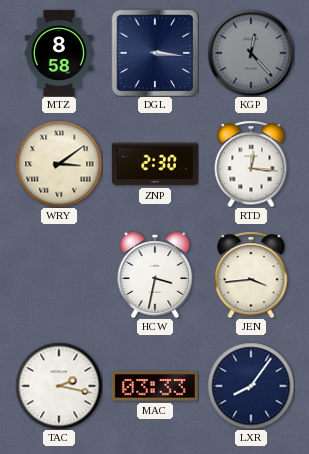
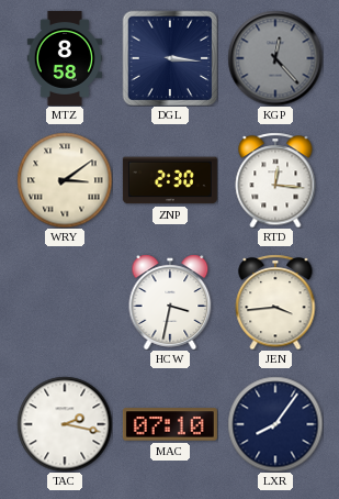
MAC: 03:33 -> 07:10
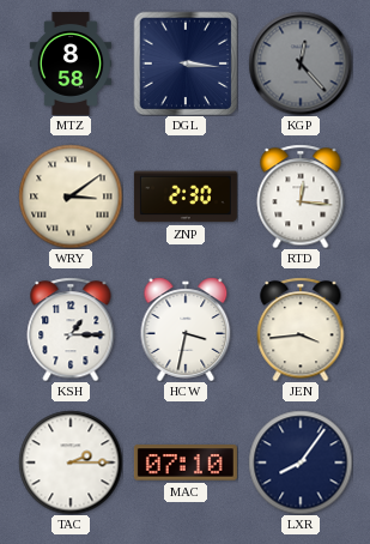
KSH: none -> 1:15
TAC: 2:17 -> 2:15
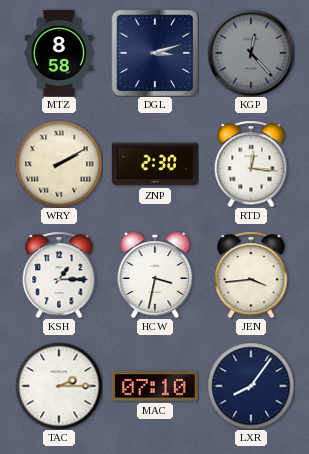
DGL: 3:16 -> 3:12
WRY: 3:09 -> 2:10
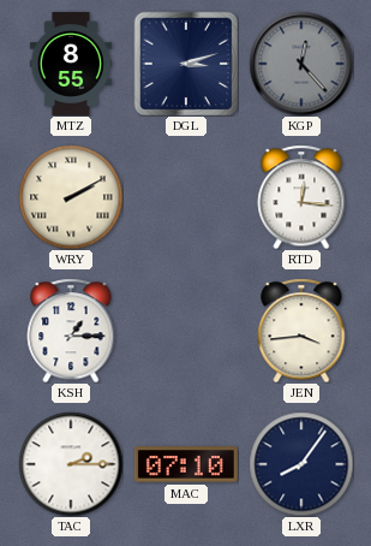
MTZ: 8:58 -> 8:55
ZNP: 2:30 -> none
HCW: 3:32 -> none
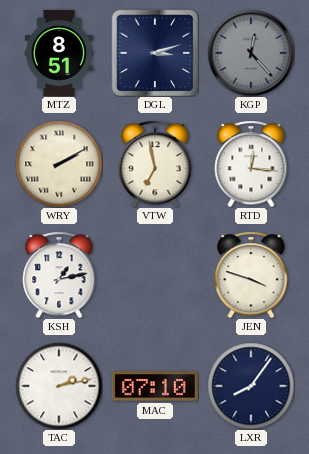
MTZ: 8:55 -> 8:51
VTW: none -> 6:58
KSH: 1:15 -> 1:13
JEN: 3:44 -> 3:48
TAC: 2:15 -> 2:13
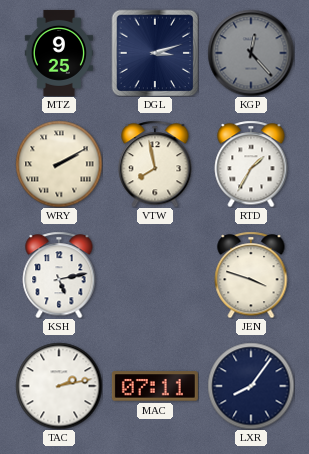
MTZ: 8:51 -> 9:25
VTW: 6:58 -> 7:58
RTD: 12:16 -> 1:35
KSH: 1:13 -> 5:13
MAC: 07:10 -> 07:11
